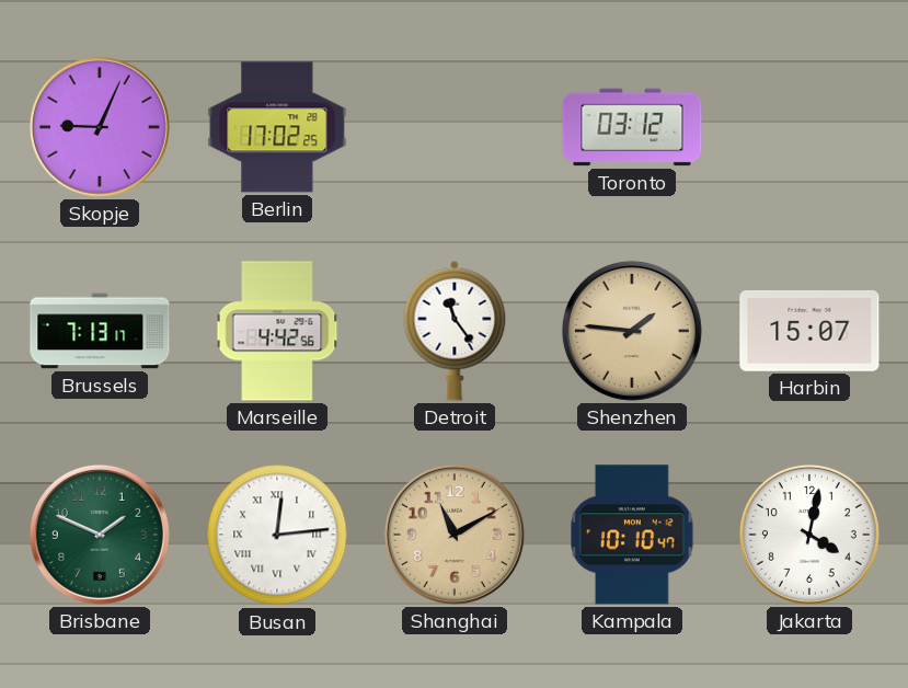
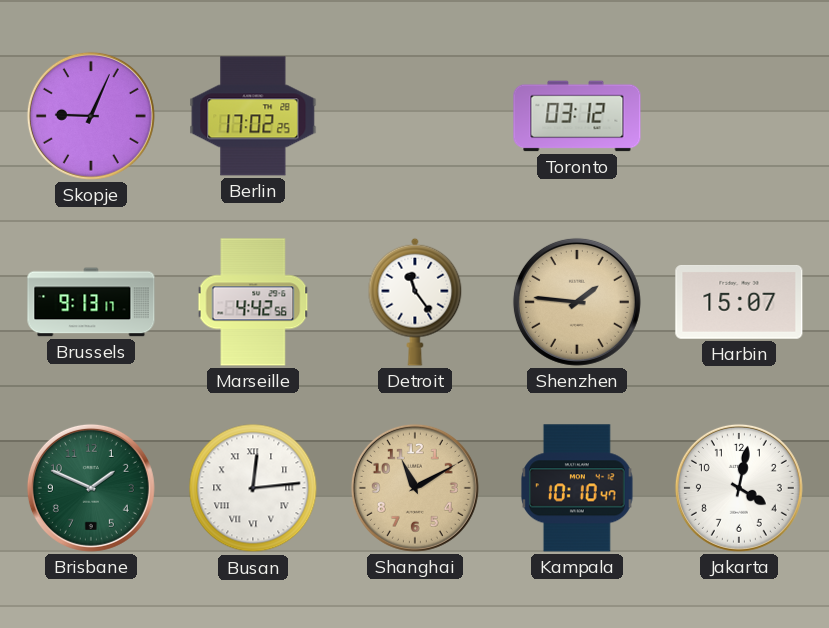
Brussels: 7:13 -> 9:13
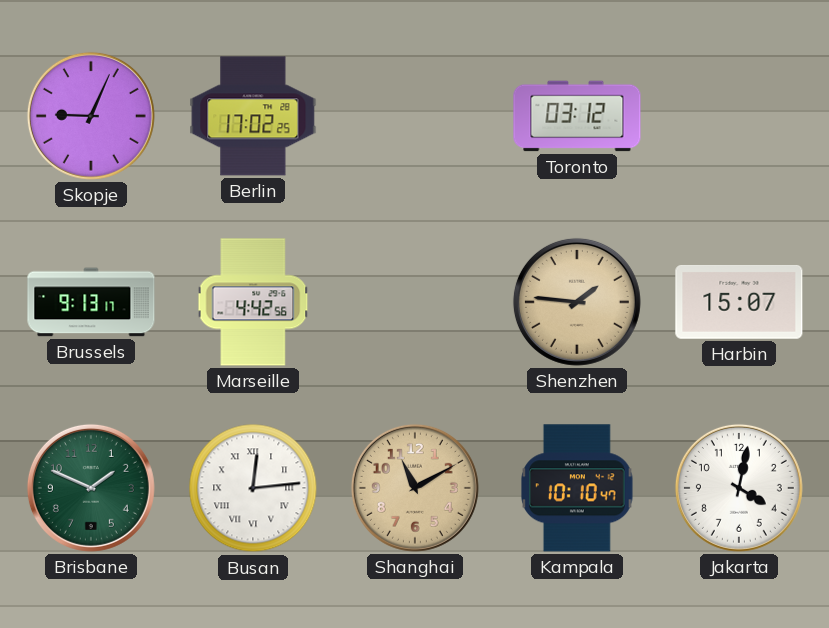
Detroit: 11:24 -> none
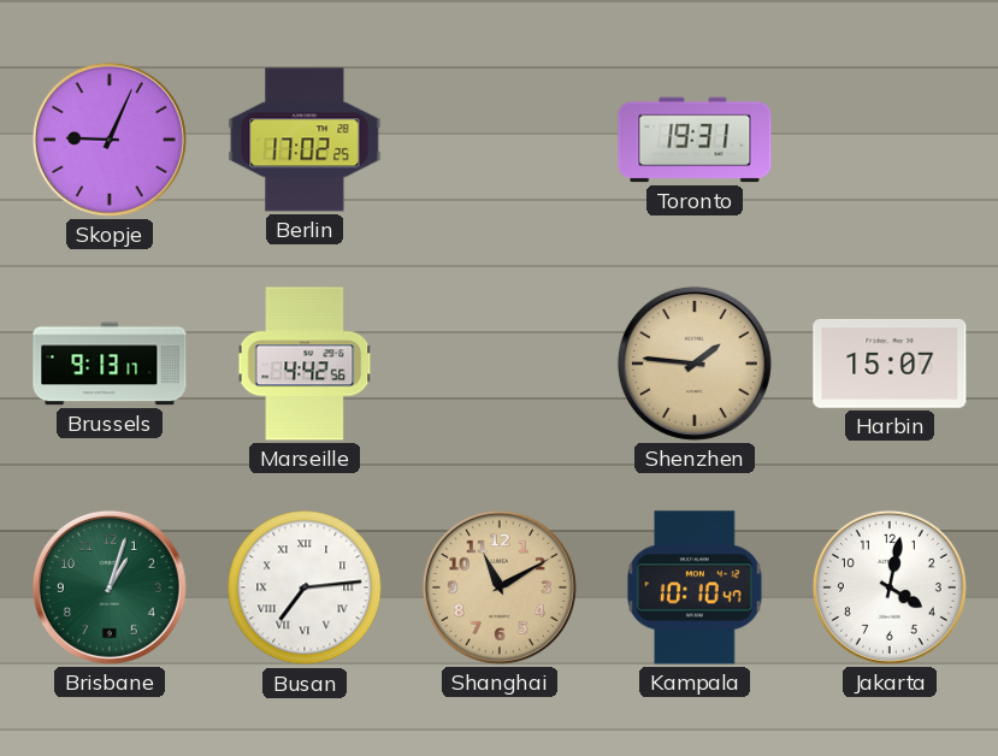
Toronto: 03:12 -> 19:31
Brisbane: 1:49 -> 1:03
Busan: 12:14 -> 7:14
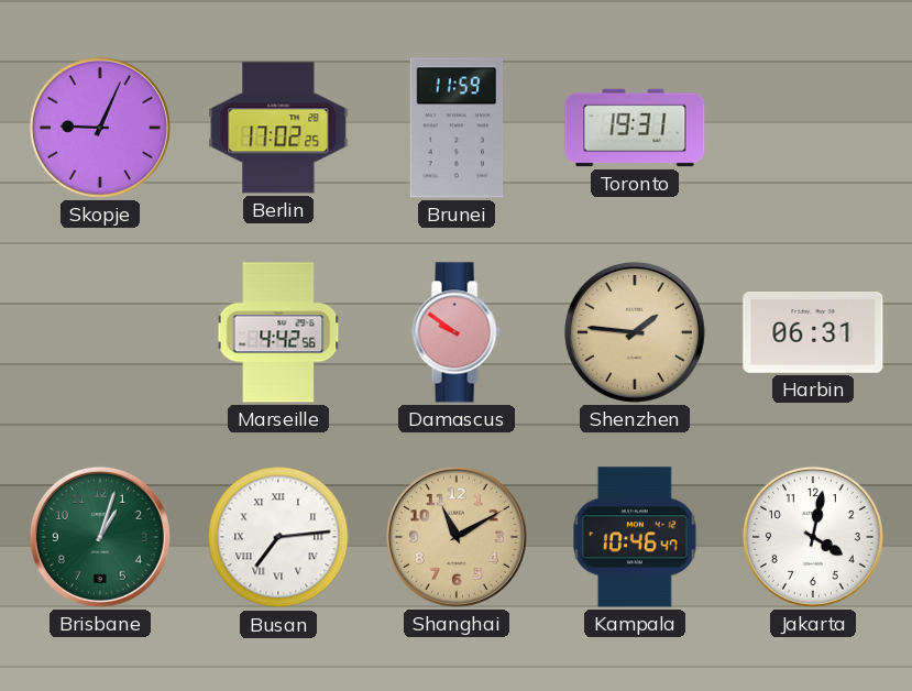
Brunei: none -> 11:59
Brussels: 9:13 -> none
Damascus: none -> 9:51
Harbin: 15:07 -> 06:31
Kampala: 10:10 -> 10:46
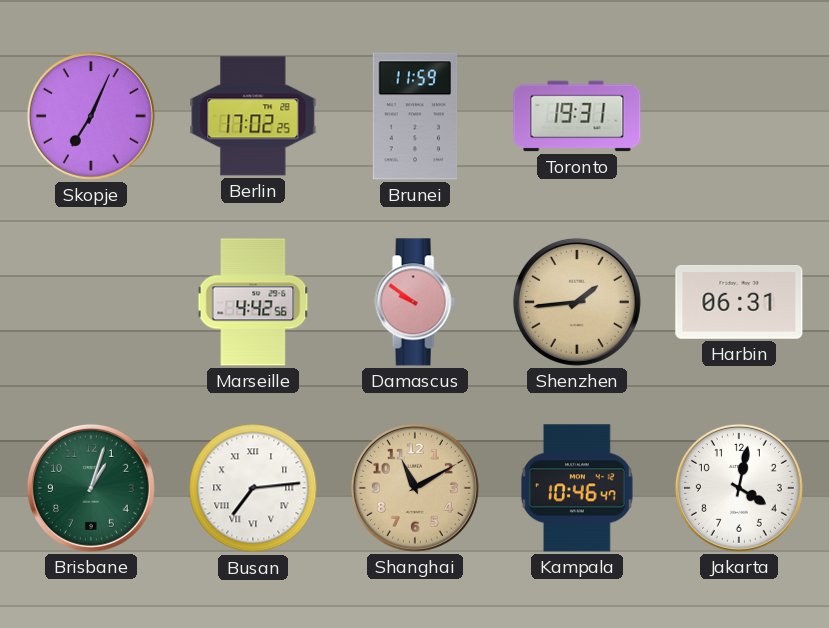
Skopje: 9:04 -> 7:04
Shenzhen: 1:46 -> 1:44
